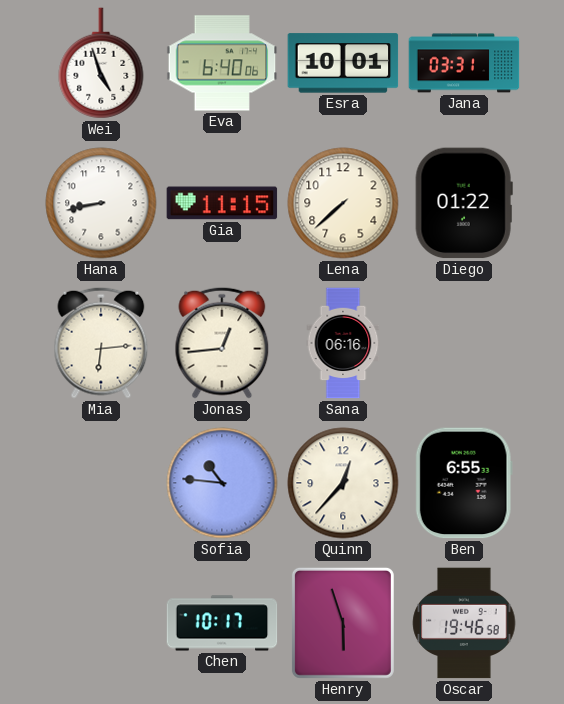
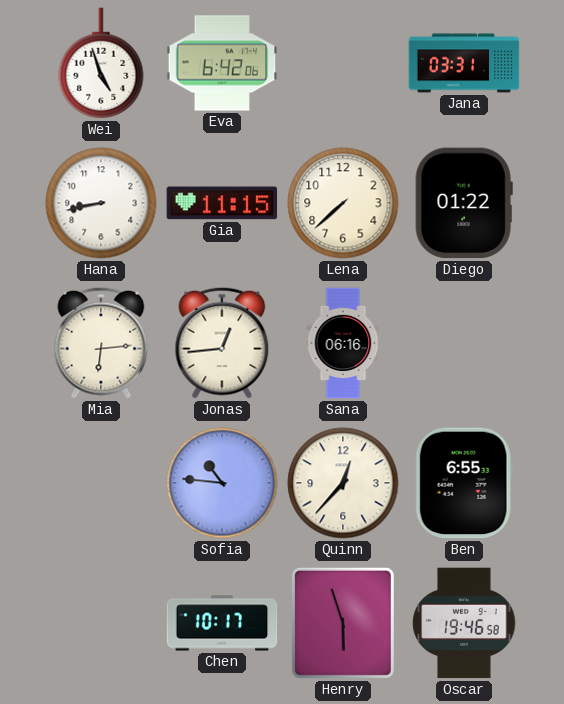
Eva: 6:40 -> 6:42
Esra: 10:01 -> none
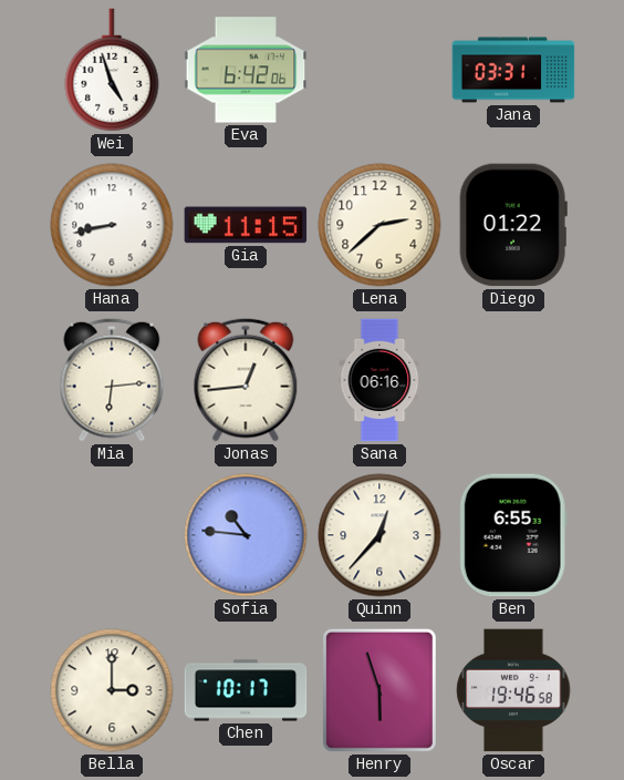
Lena: 7:38 -> 2:38
Bella: none -> 3:00
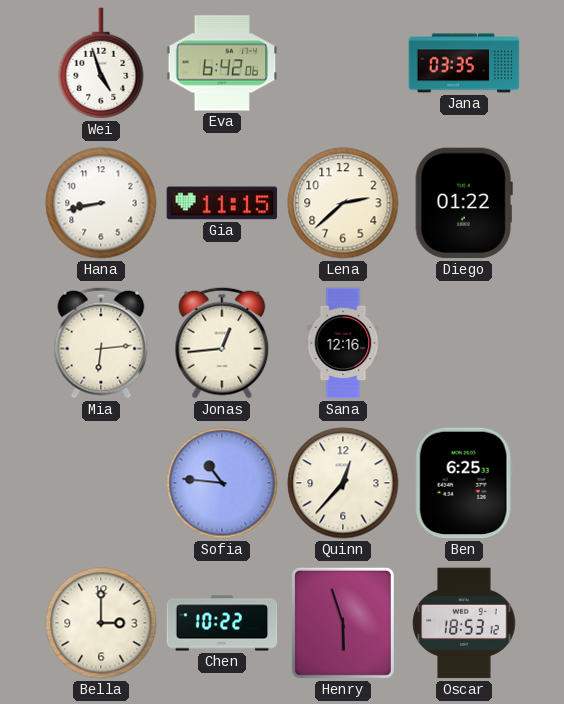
Jana: 03:31 -> 03:35
Sana: 06:16 -> 12:16
Ben: 6:55 -> 6:25
Chen: 10:17 -> 10:22
Oscar: 19:46 -> 18:53
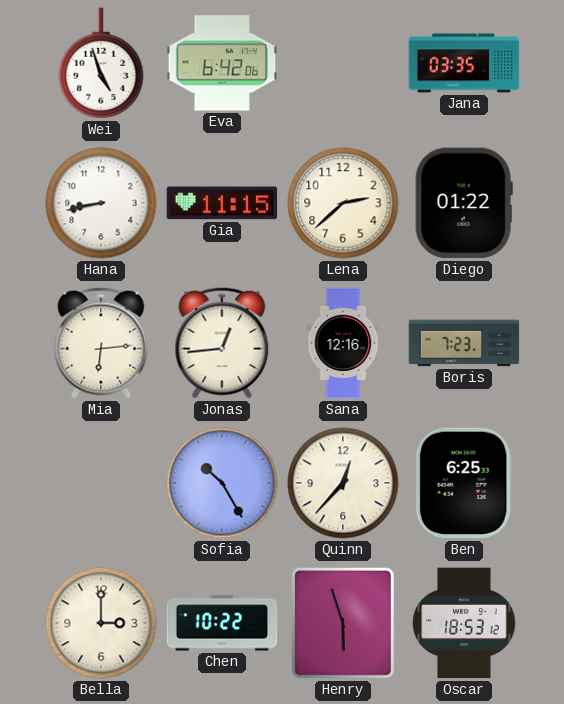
Boris: none -> 7:23
Sofia: 10:46 -> 10:25
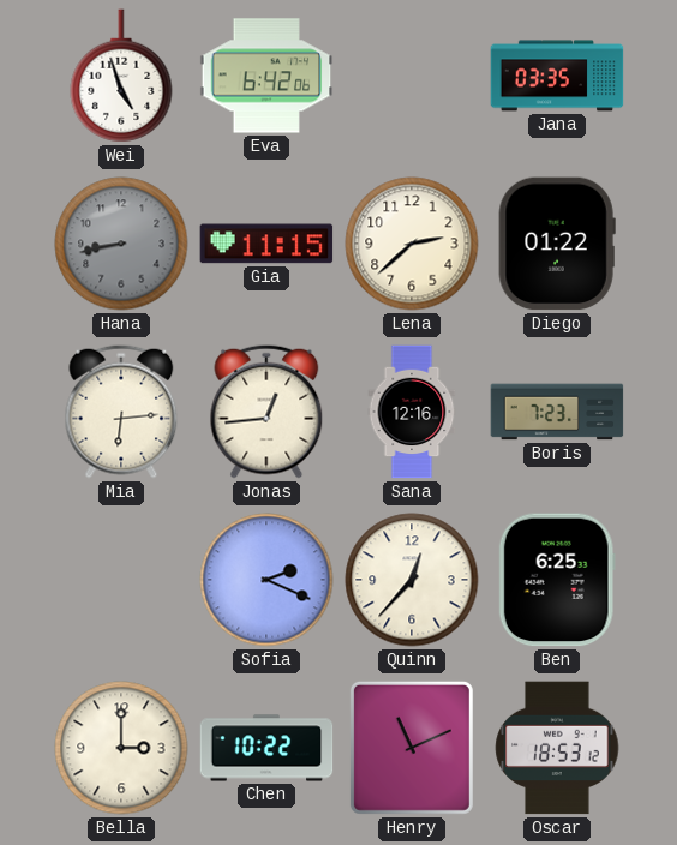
Hana dial: white -> grey
Sofia: 10:25 -> 2:19
Henry: 5:57 -> 11:11
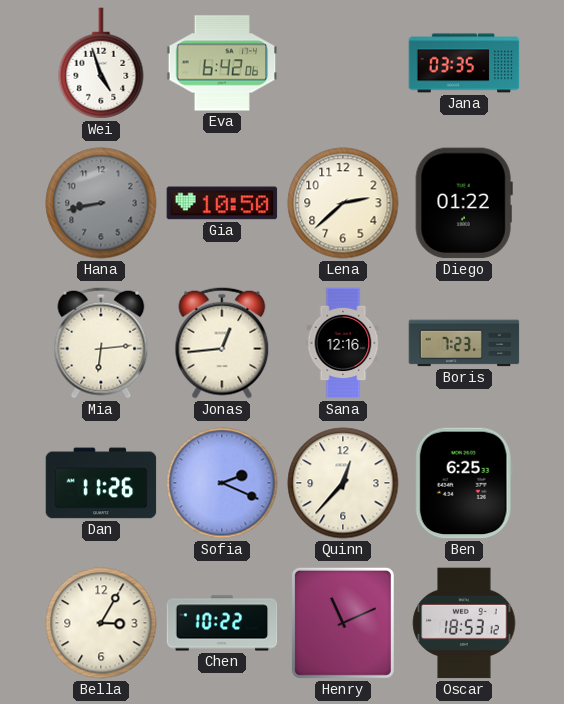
Gia: 11:15 -> 10:50
Dan: none -> 11:26
Bella: 3:00 -> 3:05
